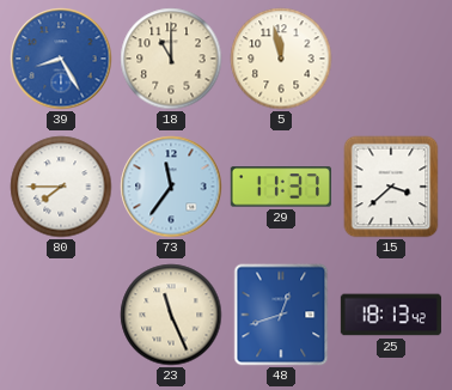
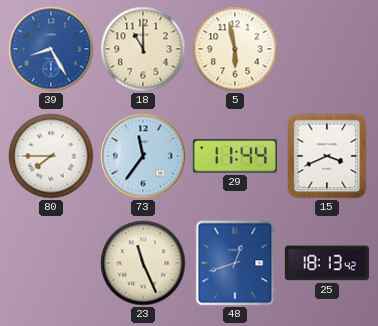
5: 11:58 -> 5:58
29: 11:37 -> 11:44
15: 3:38 -> 3:41
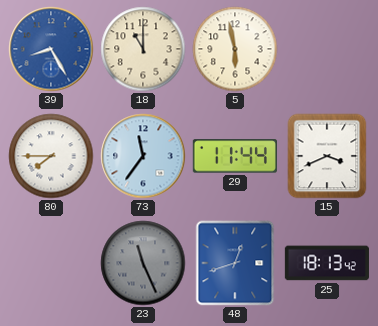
23 dial: cream -> grey
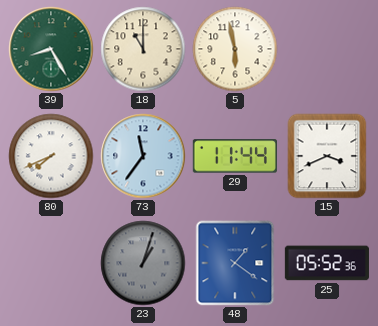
39 dial: blue -> green
80: 7:45 -> 7:41
23: 11:26 -> 1:03
48: 12:42 -> 1:21
25: 18:13 -> 05:52
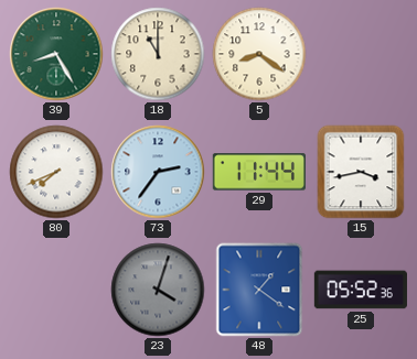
5: 5:58 -> 8:21
73: 11:36 -> 2:36
15: 3:41 -> 3:43
23: 1:03 -> 4:03
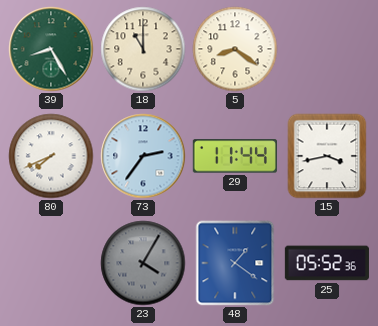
23: 4:03 -> 4:05
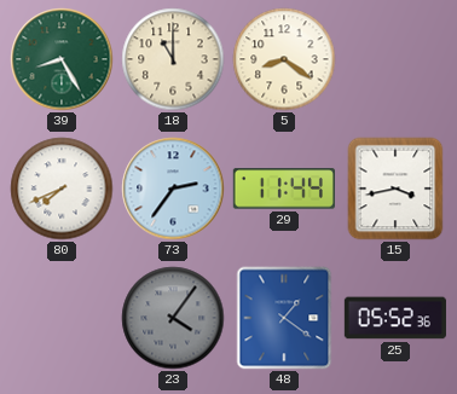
23: 4:05 -> 4:06
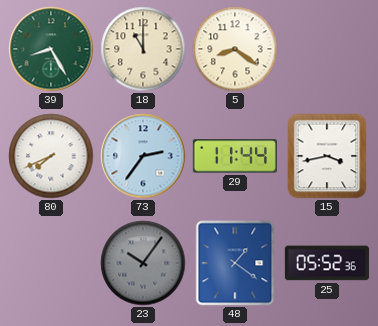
23: 4:06 -> 10:06
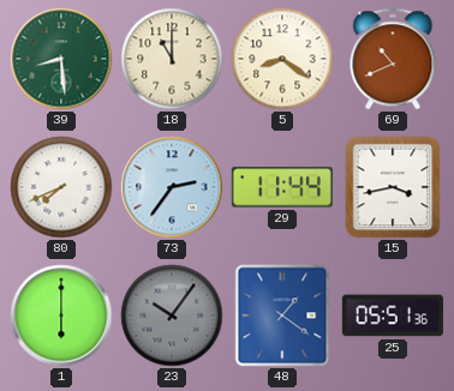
39: 8:25 -> 8:29
69: none -> 10:41
1: none -> 6:00
25: 05:52 -> 05:51
